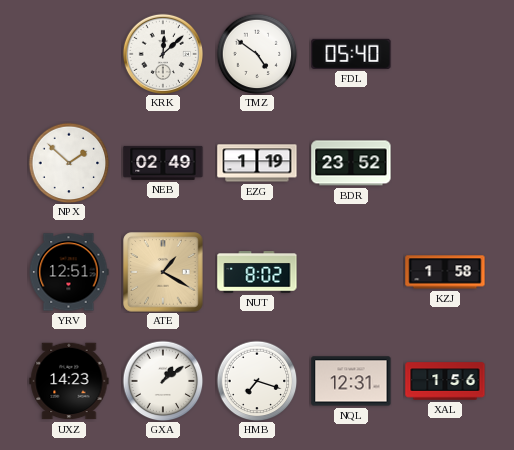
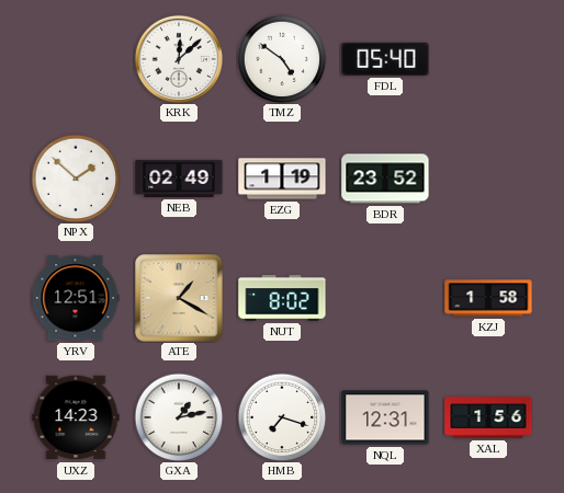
GXA: 1:09 -> 1:13
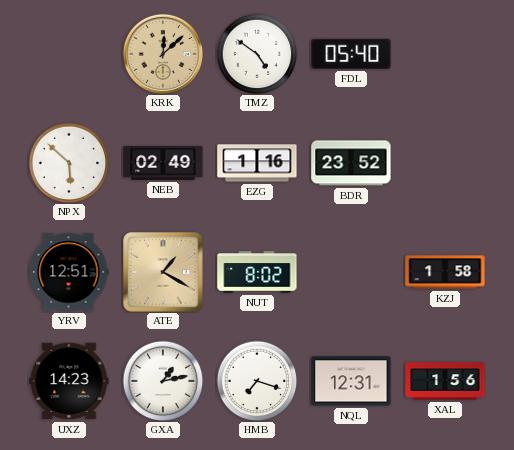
KRK dial: white -> champagne
NPX: 1:52 -> 5:52
EZG: 1:19 -> 1:16
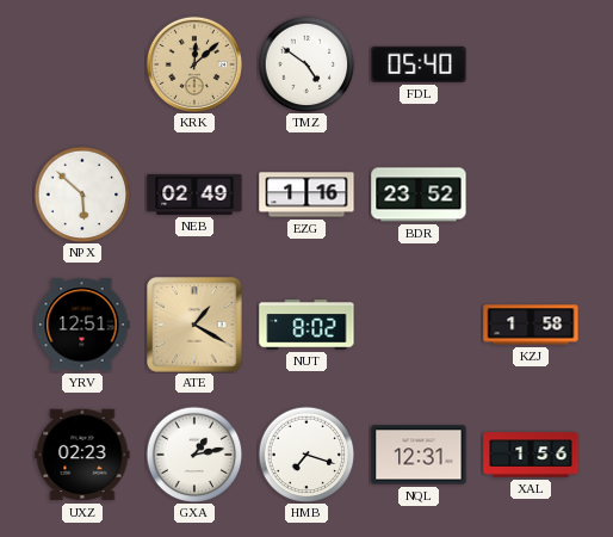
UXZ: 14:23 -> 02:23
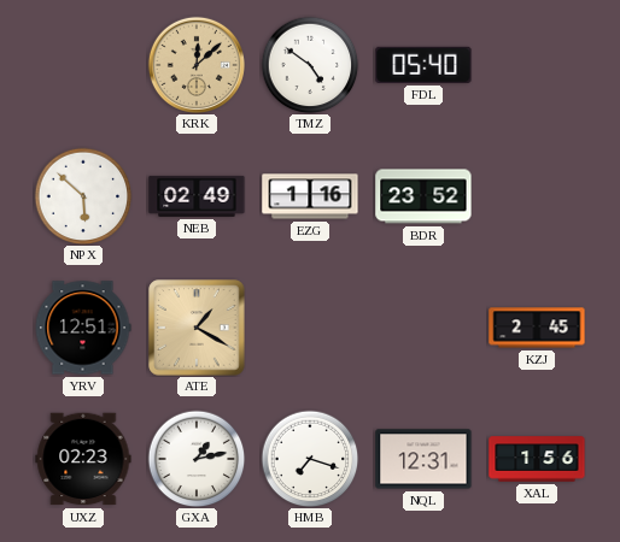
NUT: 8:02 -> none
KZJ: 1:58 -> 2:45
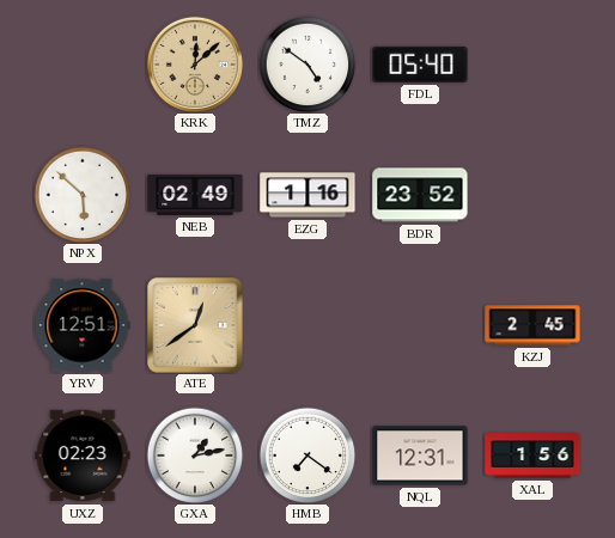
ATE: 1:20 -> 12:39
HMB: 7:18 -> 7:21
